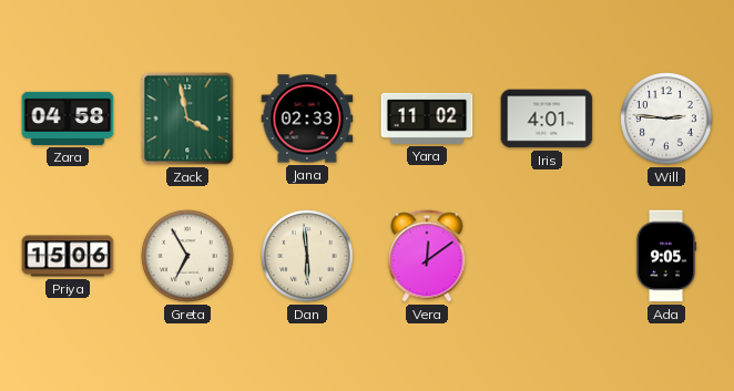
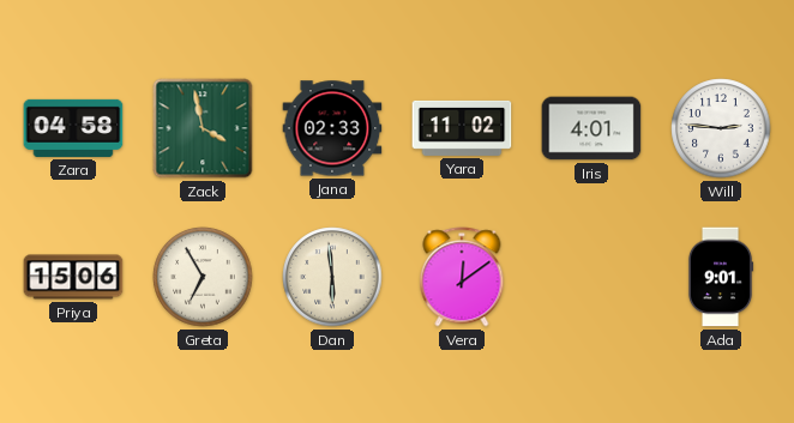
Ada: 9:05 -> 9:01
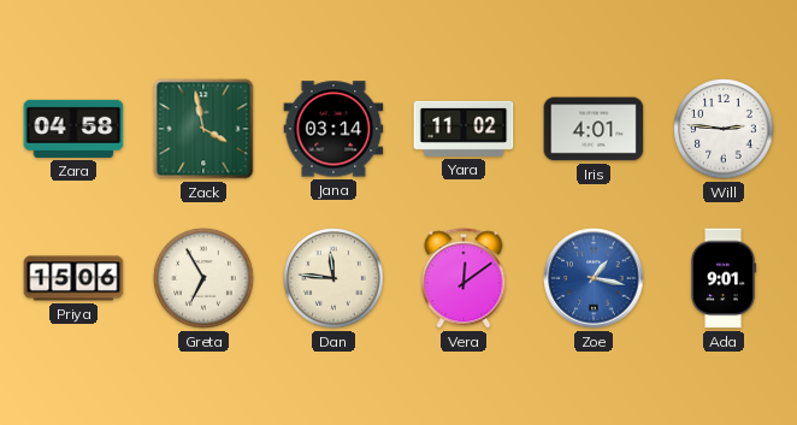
Jana: 02:33 -> 03:14
Dan: 5:59 -> 11:46
Zoe: none -> 1:17
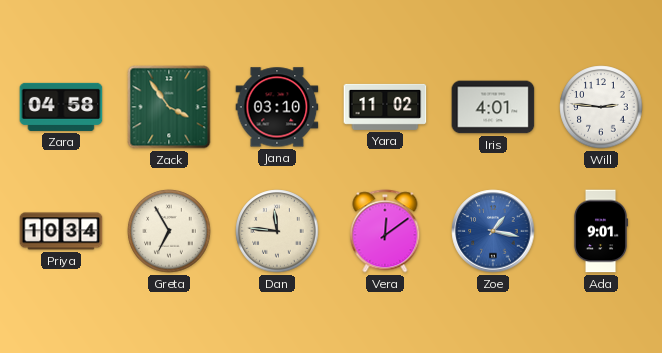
Zack: 3:58 -> 3:54
Jana: 03:14 -> 03:10
Priya: 15:06 -> 10:34
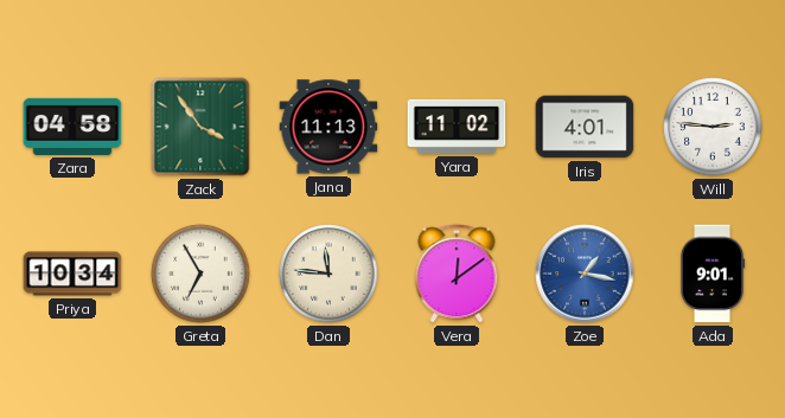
Jana: 03:10 -> 11:13
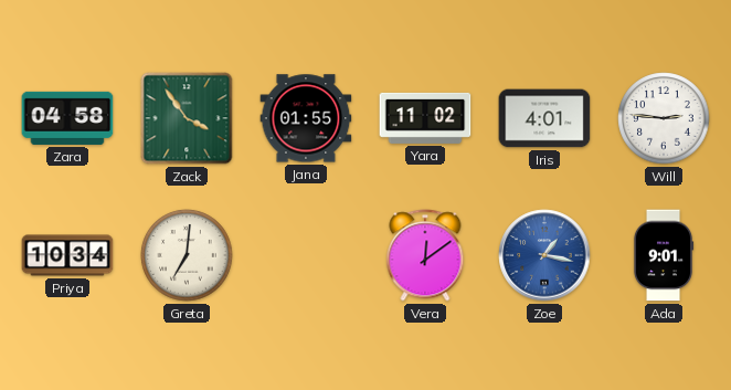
Jana: 11:13 -> 01:55
Greta: 6:55 -> 7:01
Dan: 11:46 -> none
